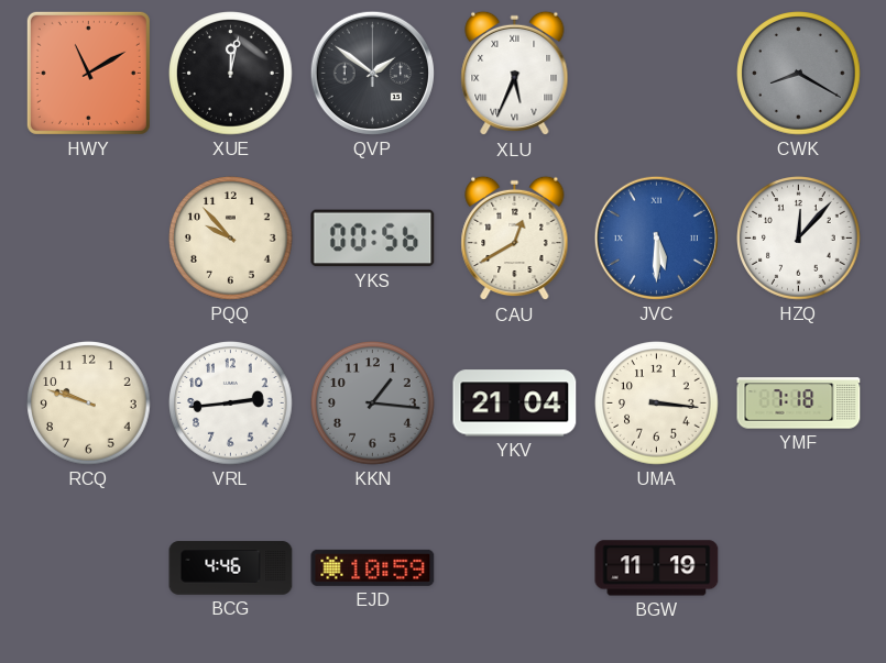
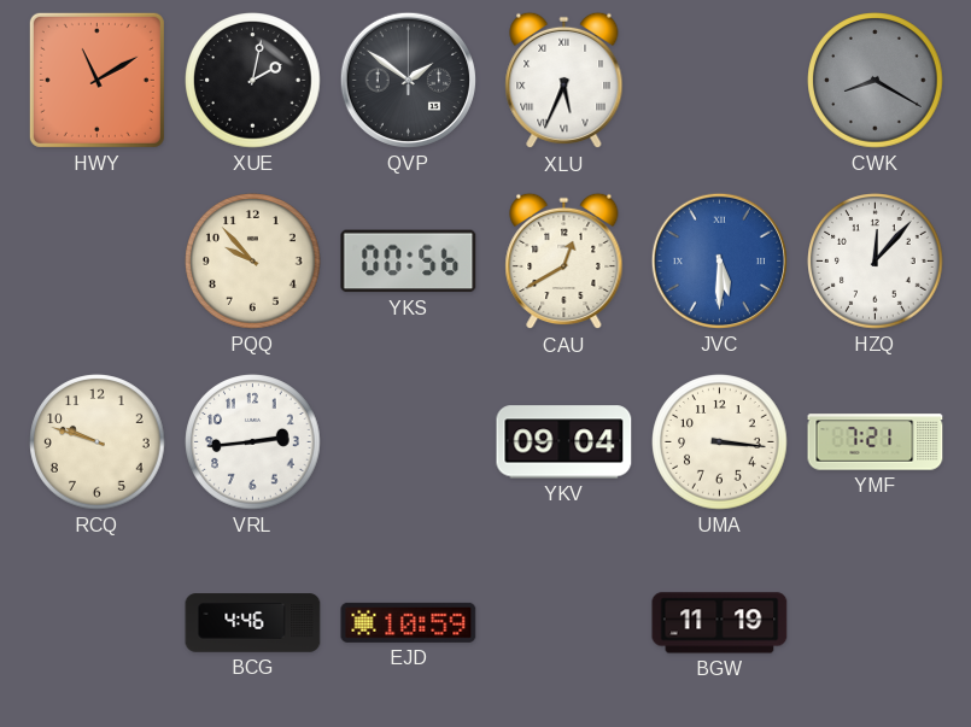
XUE: 12:02 -> 2:02
KKN: 1:16 -> none
YKV: 21:04 -> 09:04
YMF: 7:18 -> 7:21
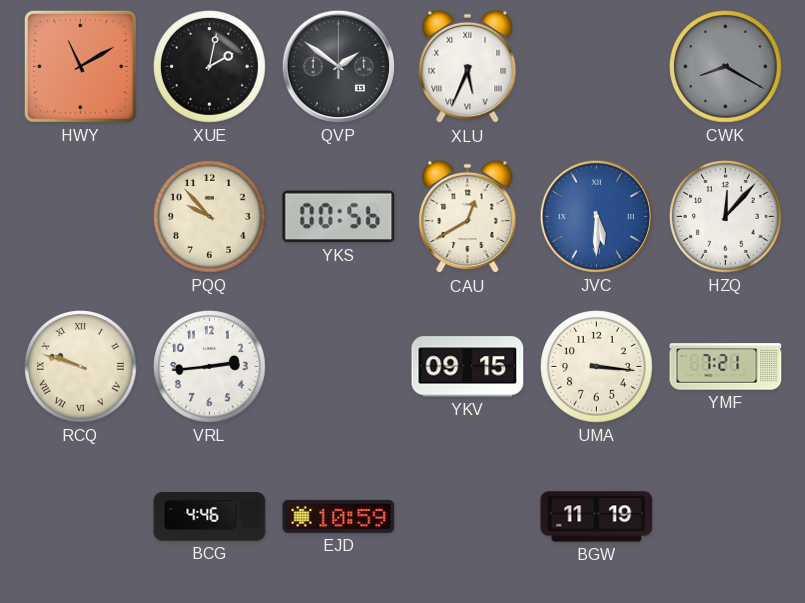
RCQ numerals: Arabic -> Roman
YKV: 09:04 -> 09:15
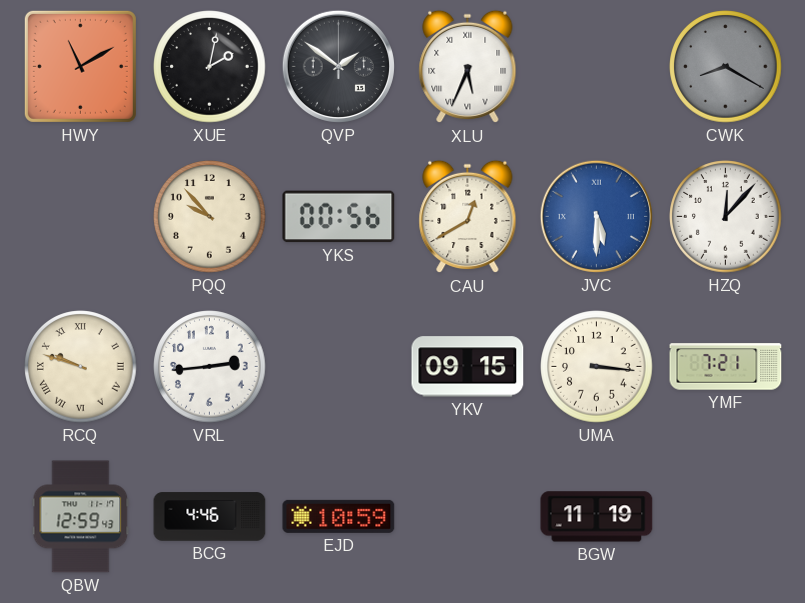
QBW: none -> 12:59
